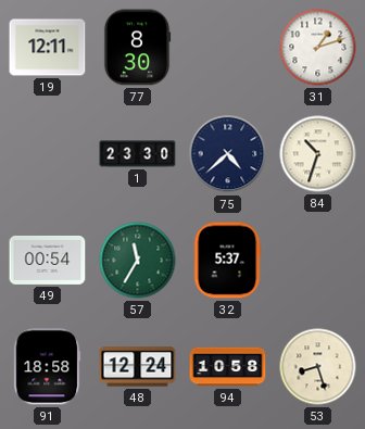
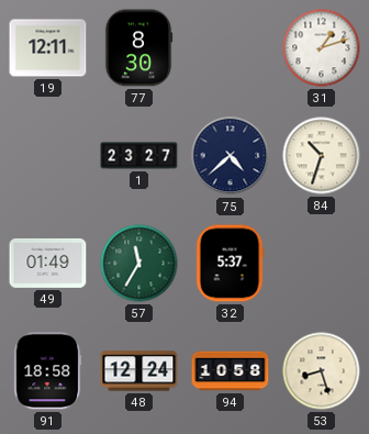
1: 23:30 -> 23:27
49: 00:54 -> 01:49
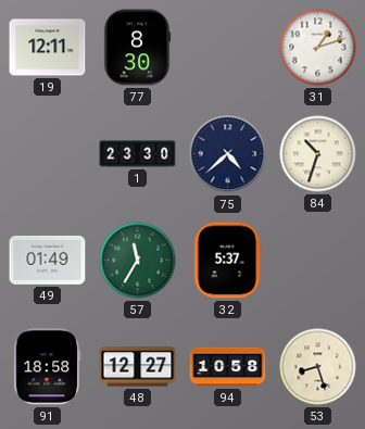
1: 23:27 -> 23:30
48: 12:24 -> 12:27
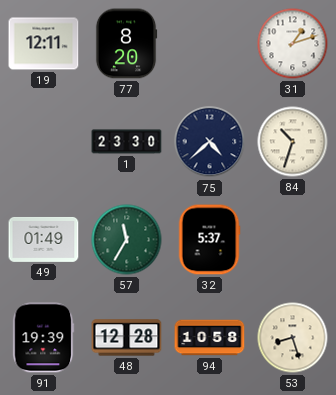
77: 8:30 -> 8:20
91: 18:58 -> 19:39
48: 12:27 -> 12:28
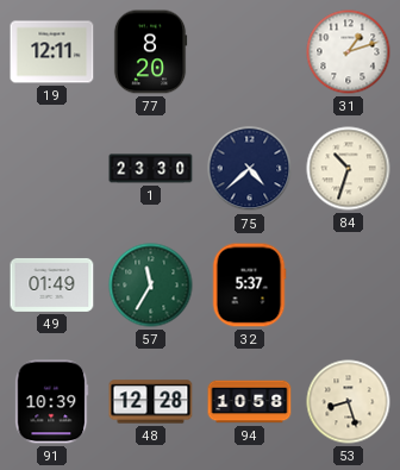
91: 19:39 -> 10:39
